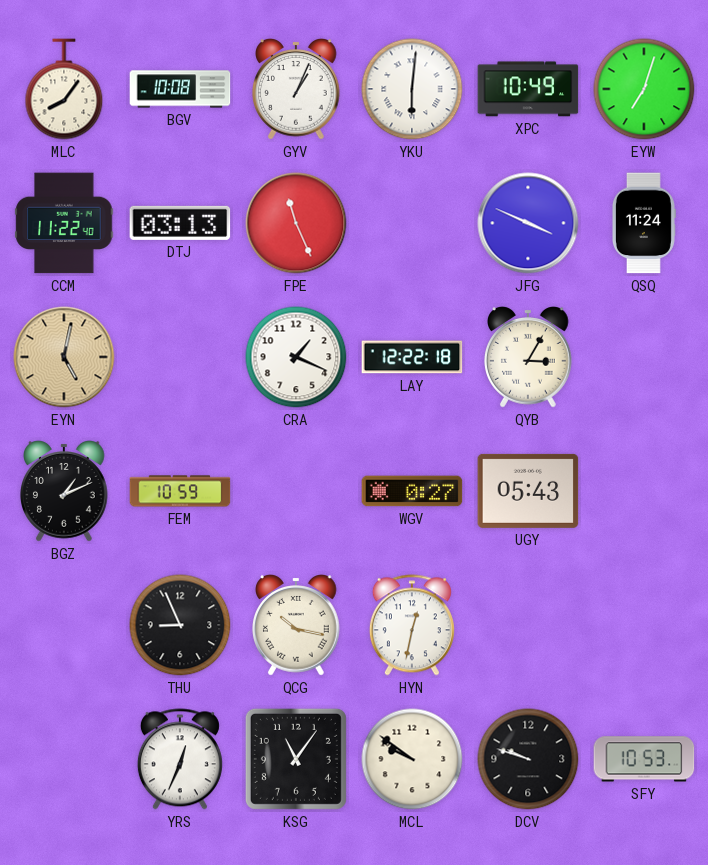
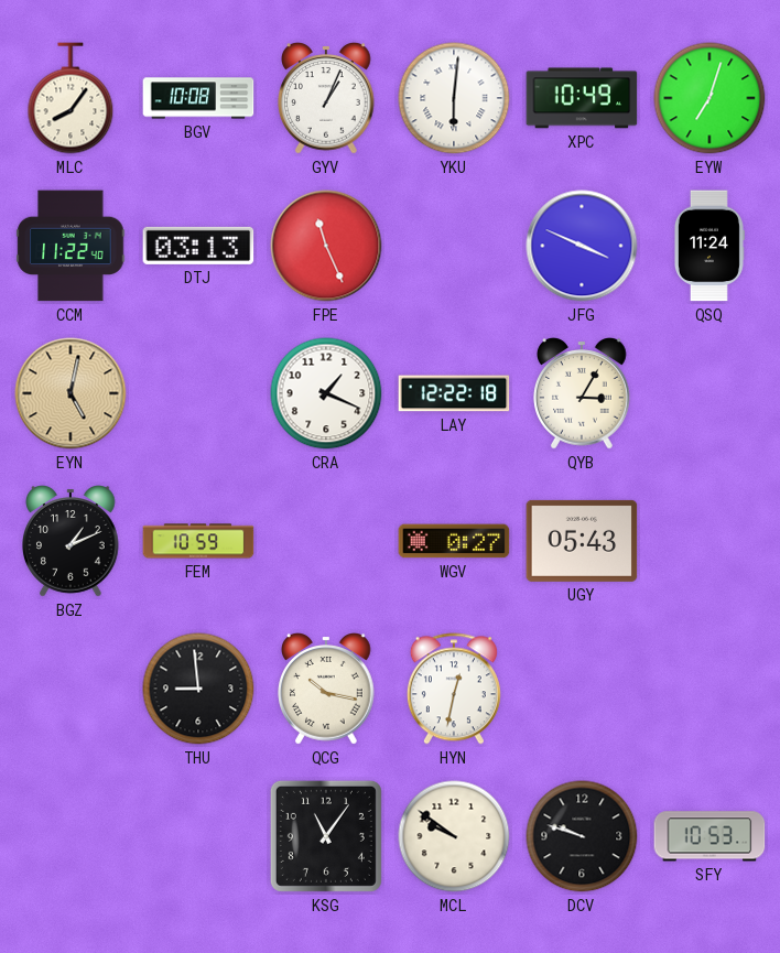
THU: 8:56 -> 8:59
YRS: 12:34 -> none
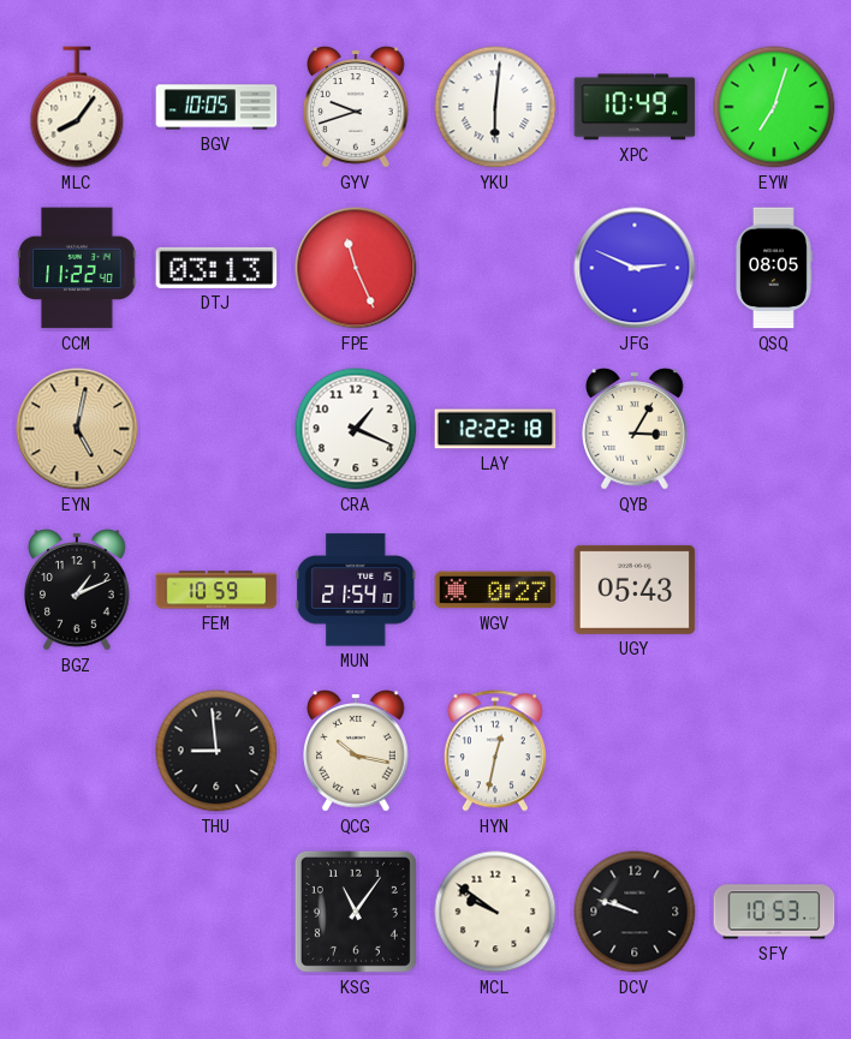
BGV: 10:08 -> 10:05
GYV: 1:04 -> 9:42
JFG: 3:49 -> 2:49
QSQ: 11:24 -> 08:05
MUN: none -> 21:54
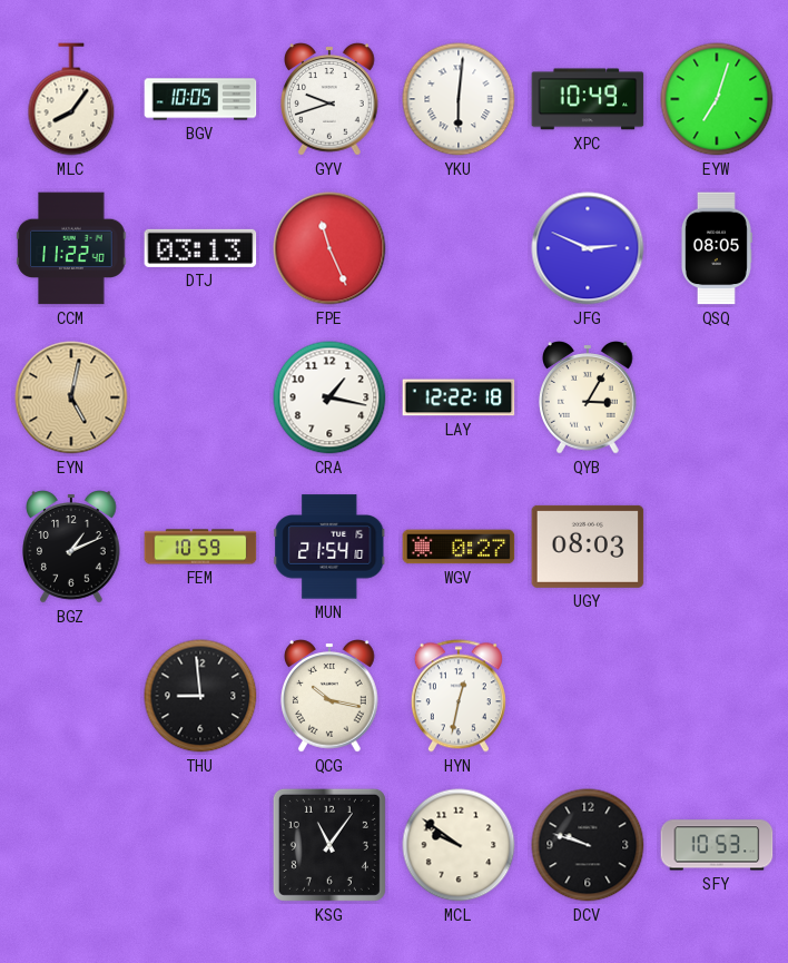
CRA: 1:19 -> 1:17
UGY: 05:43 -> 08:03
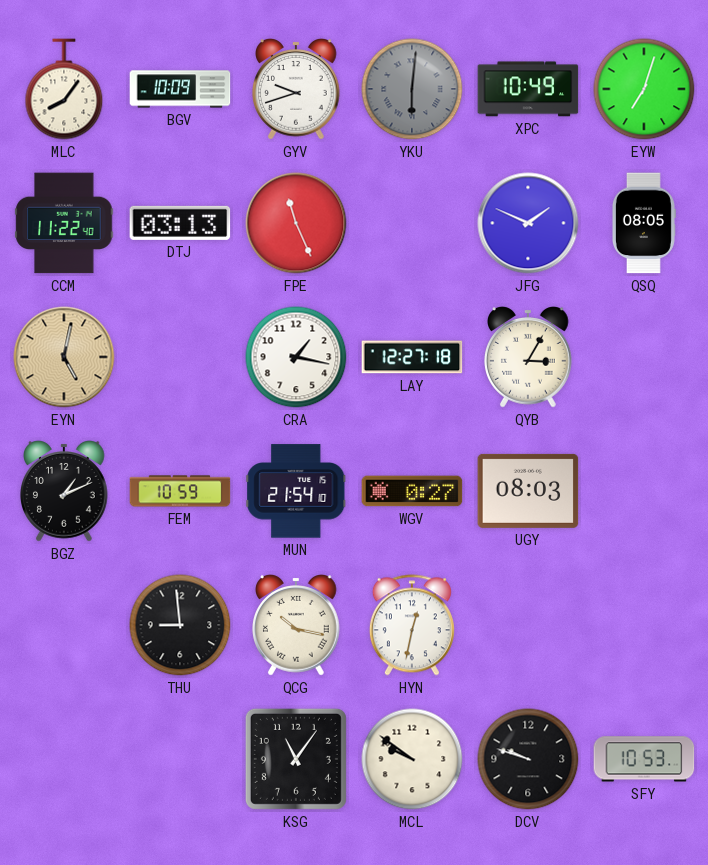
BGV: 10:05 -> 10:09
YKU dial: white -> grey
JFG: 2:49 -> 1:49
LAY: 12:22 -> 12:27
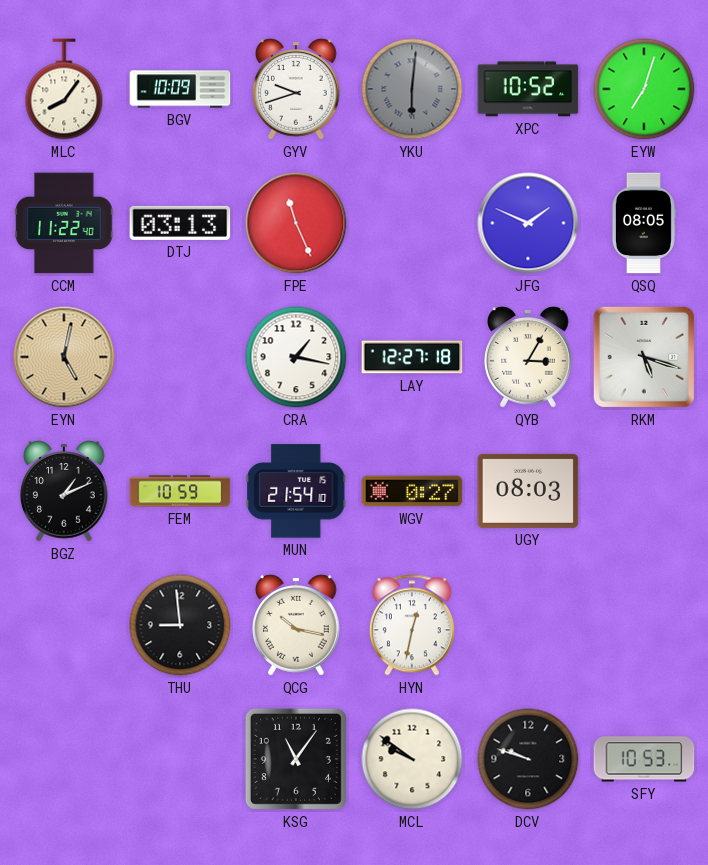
XPC: 10:49 -> 10:52
RKM: none -> 5:18
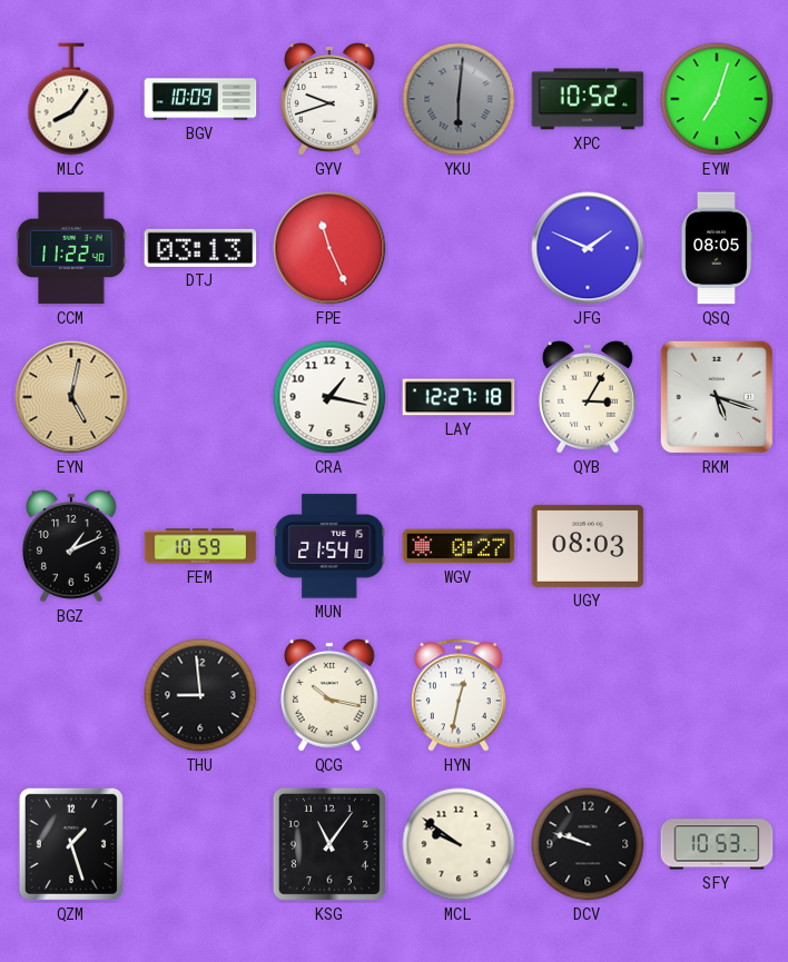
QZM: none -> 1:27
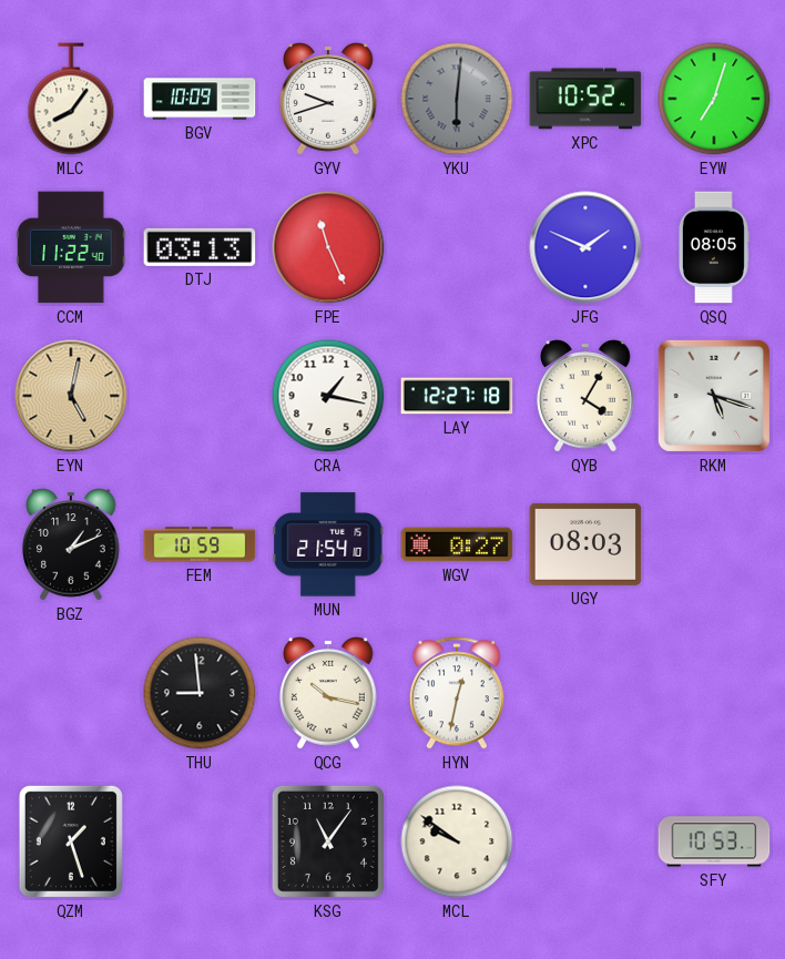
QYB: 3:05 -> 4:05
DCV: 9:48 -> none
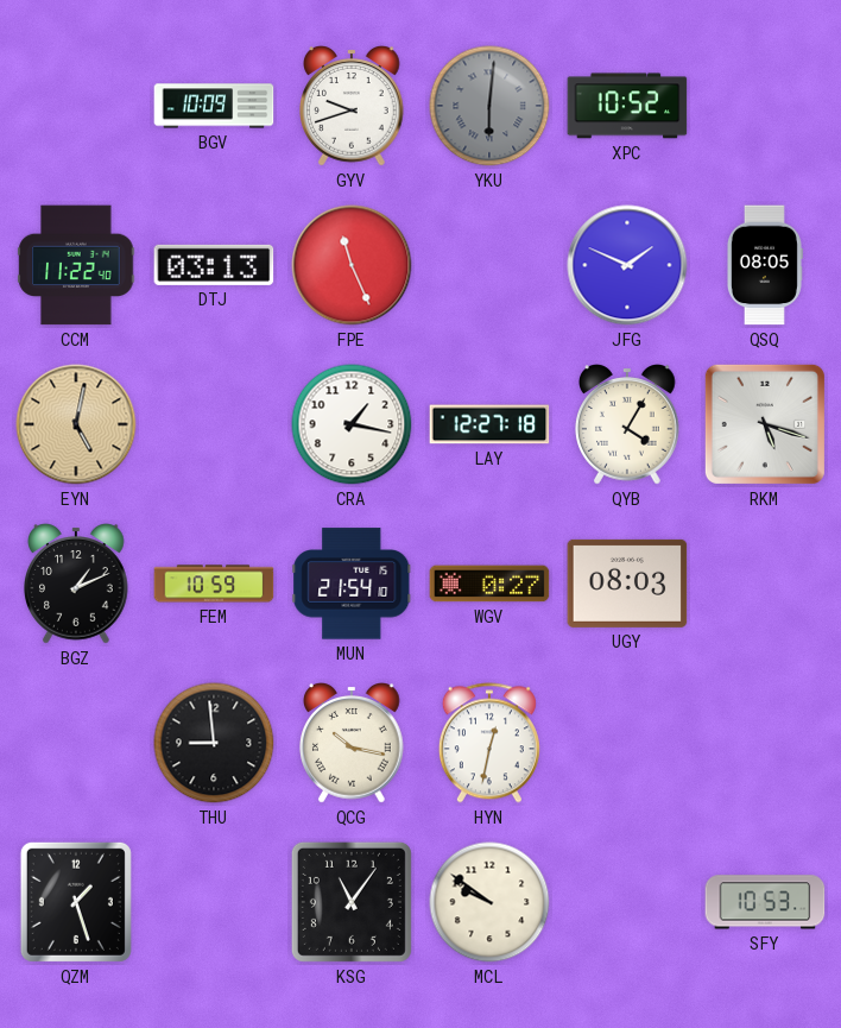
MLC: 8:06 -> none
EYW: 7:03 -> none
